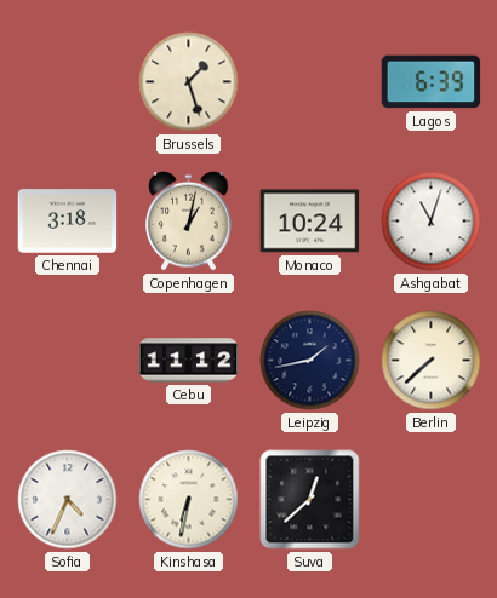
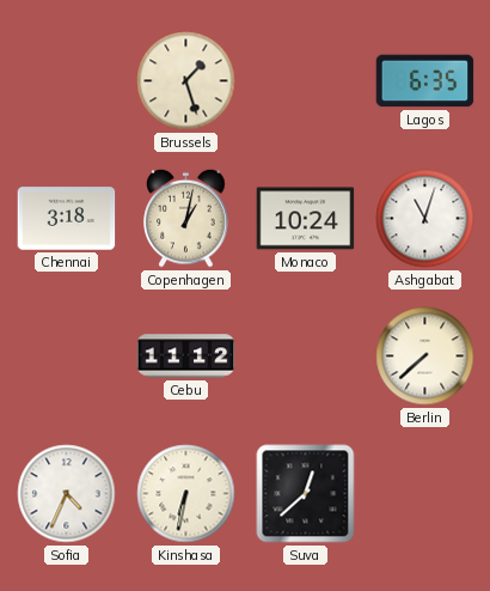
Lagos: 6:39 -> 6:35
Leipzig: 1:43 -> none
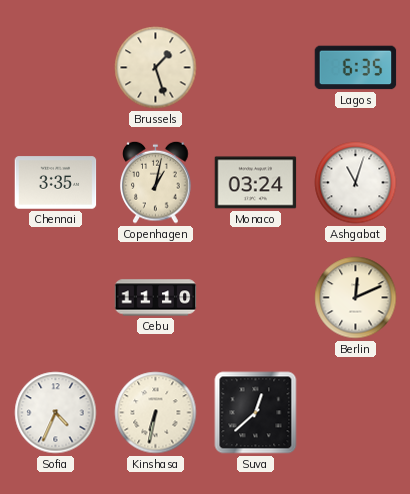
Chennai: 3:18 -> 3:35
Monaco: 10:24 -> 03:24
Cebu: 11:12 -> 11:10
Berlin: 7:38 -> 12:11
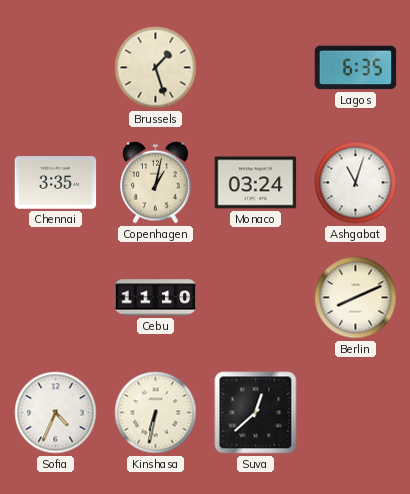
Berlin: 12:11 -> 8:11
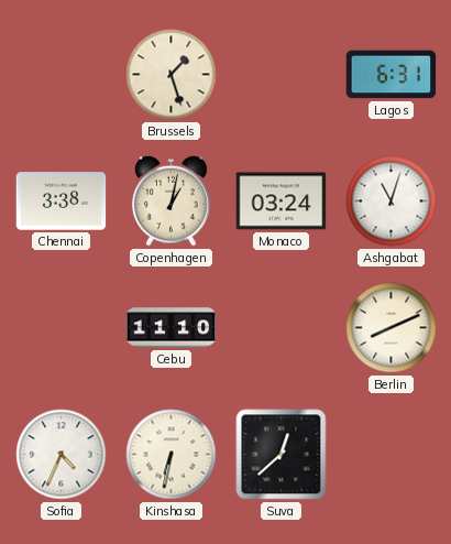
Lagos: 6:35 -> 6:31
Chennai: 3:35 -> 3:38
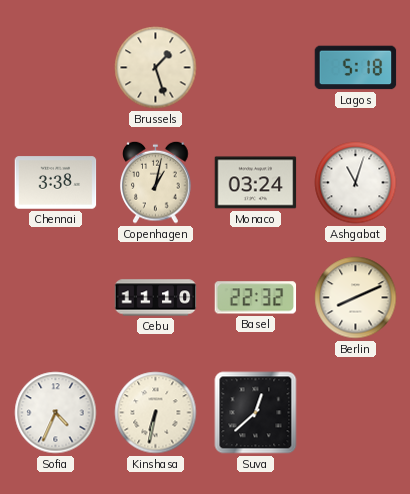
Lagos: 6:31 -> 5:18
Basel: none -> 22:32
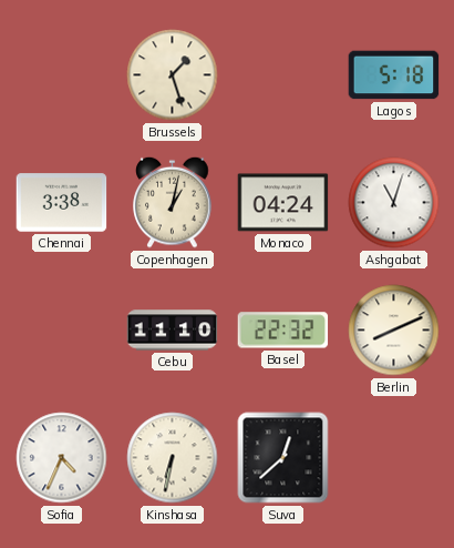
Monaco: 03:24 -> 04:24
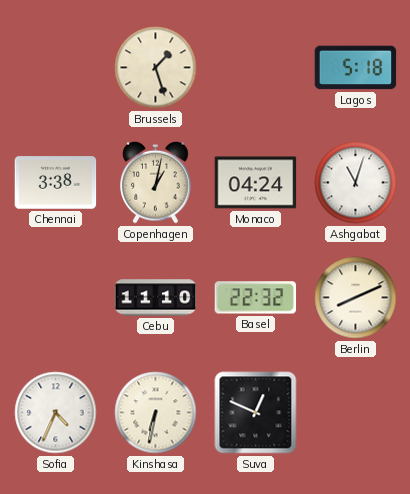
Suva: 12:38 -> 12:49
